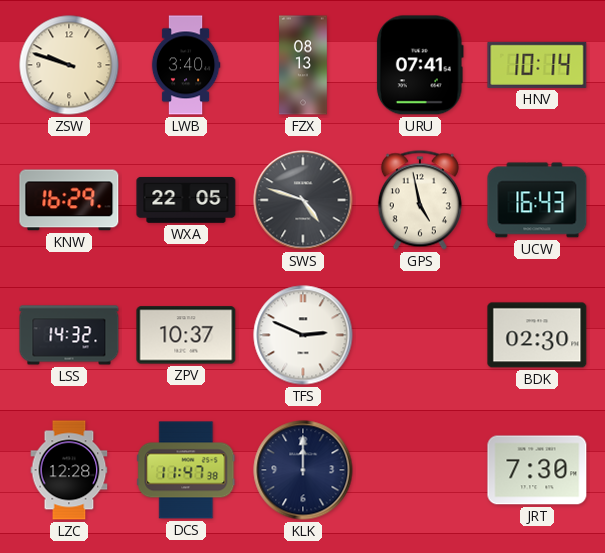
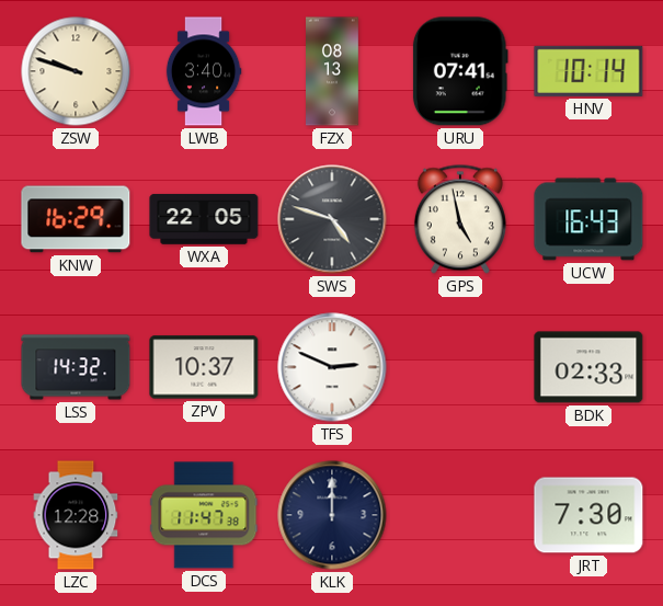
BDK: 02:30 -> 02:33
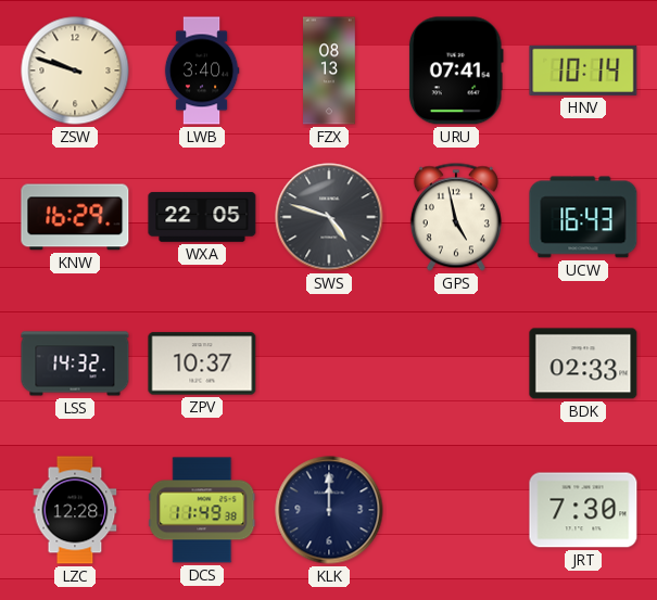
TFS: 2:49 -> none
DCS: 11:47 -> 11:49
